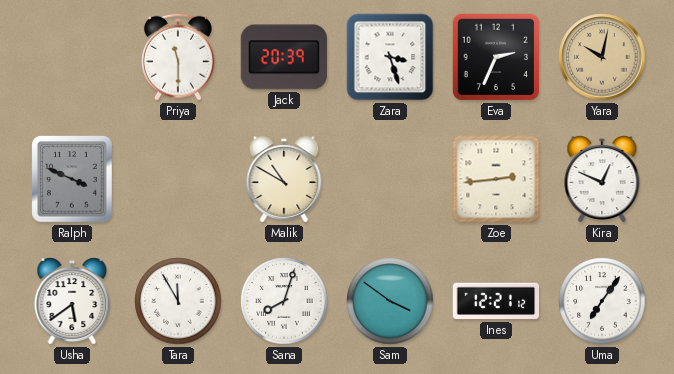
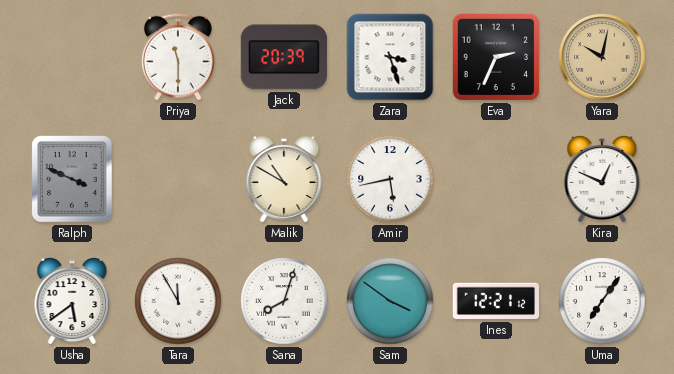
Amir: none -> 5:43
Zoe: 2:44 -> none
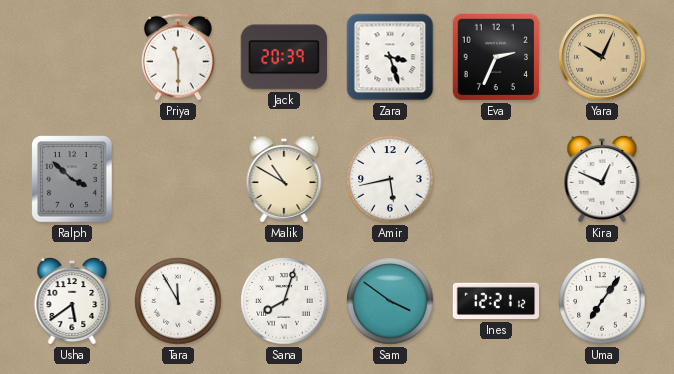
Yara: 10:02 -> 10:04
Ralph: 3:49 -> 3:52
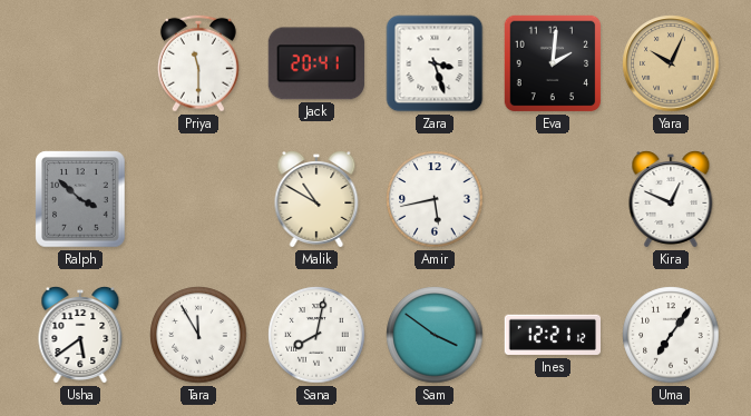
Jack: 20:39 -> 20:41
Eva: 2:34 -> 2:01
Sana: 8:03 -> 8:02
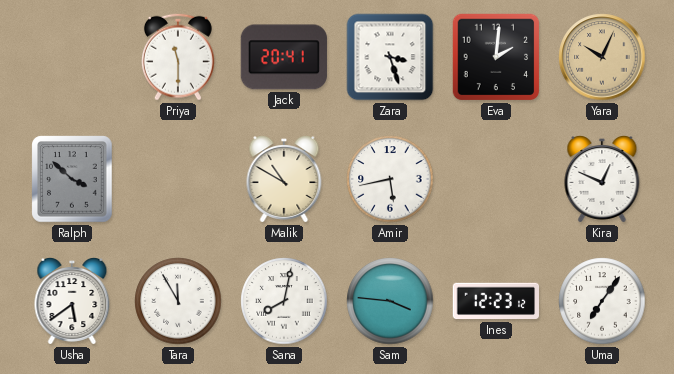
Sam: 3:51 -> 3:46
Ines: 12:21 -> 12:23
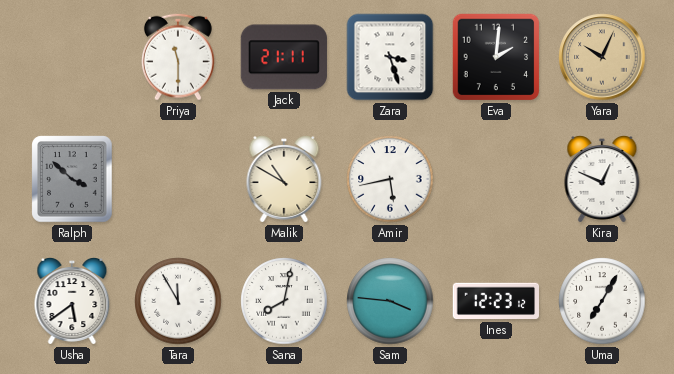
Jack: 20:41 -> 21:11
Uma: 7:06 -> 7:05
